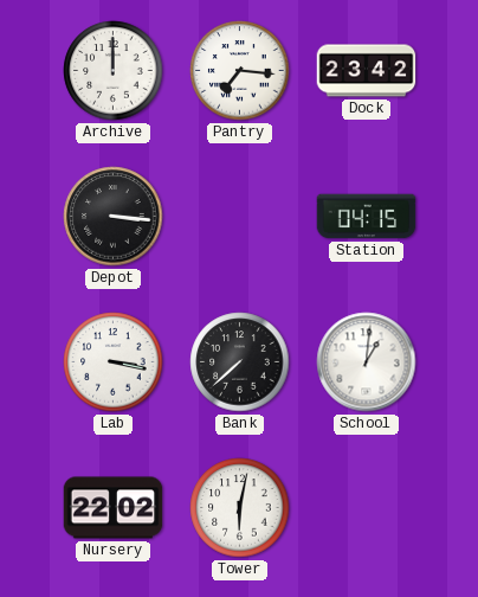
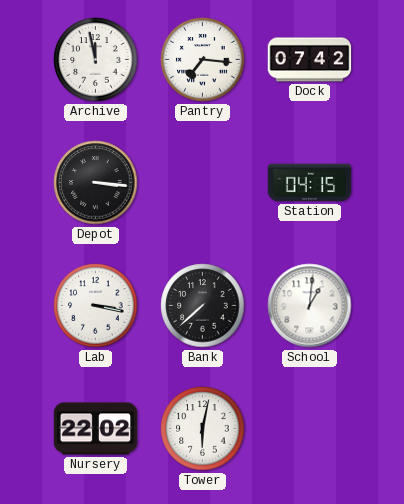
Archive: 12:00 -> 11:58
Dock: 23:42 -> 07:42
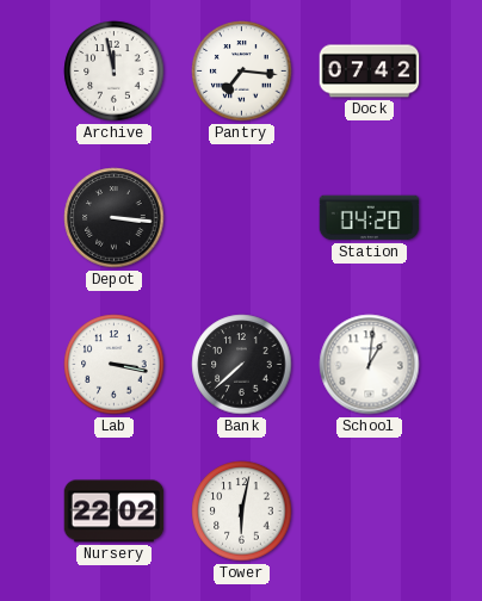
Station: 04:15 -> 04:20
